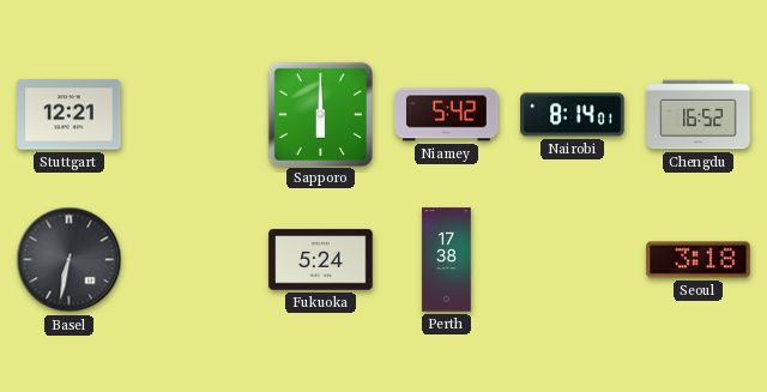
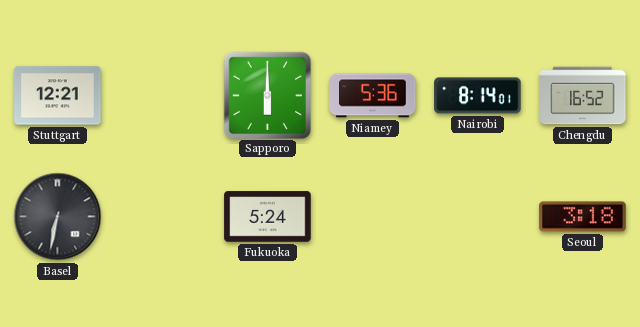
Niamey: 5:42 -> 5:36
Perth: 17:38 -> none
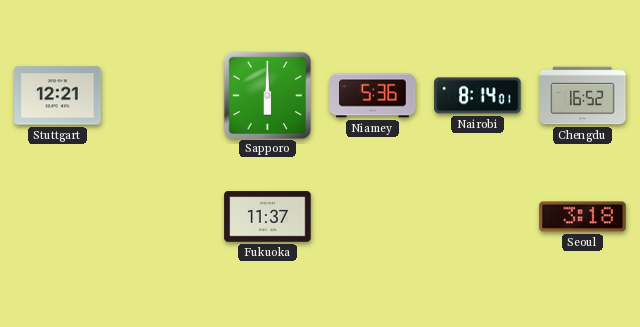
Basel: 6:32 -> none
Fukuoka: 5:24 -> 11:37
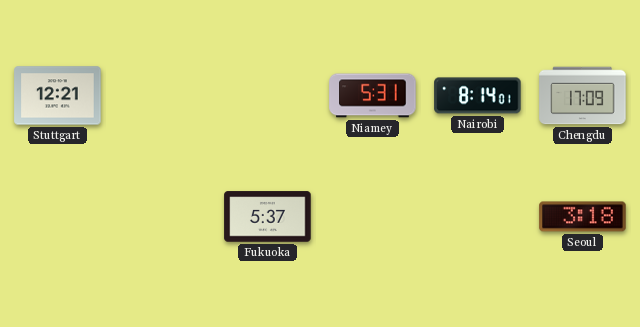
Sapporo: 6:00 -> none
Niamey: 5:36 -> 5:31
Chengdu: 16:52 -> 17:09
Fukuoka: 11:37 -> 5:37
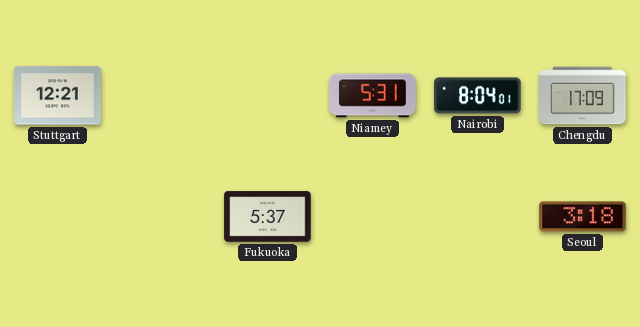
Nairobi: 8:14 -> 8:04
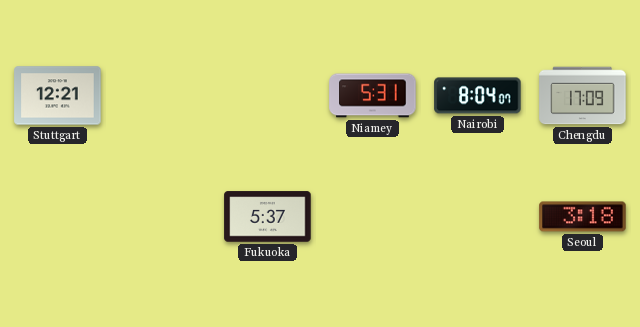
Nairobi: 8:04:01 -> 8:04:07
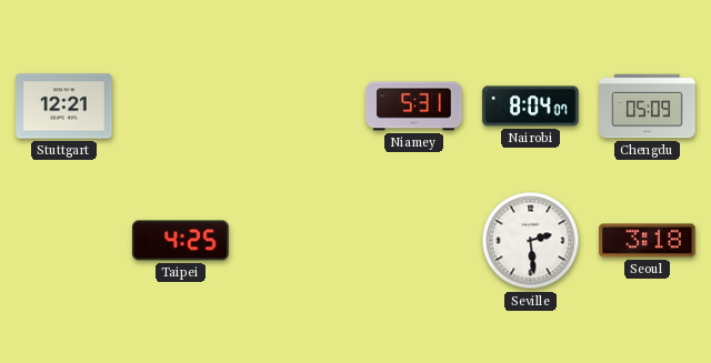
Chengdu: 17:09 -> 05:09
Taipei: none -> 4:25
Fukuoka: 5:37 -> none
Seville: none -> 2:29
